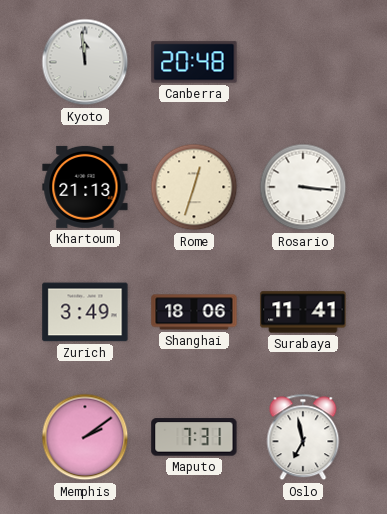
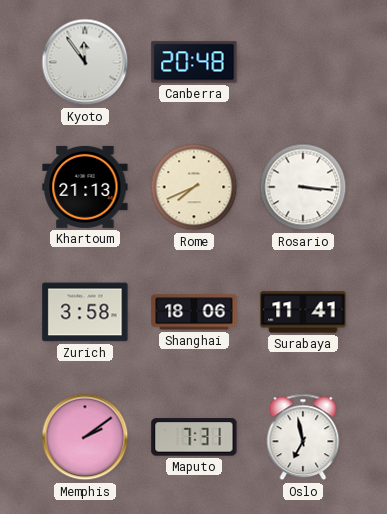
Kyoto: 11:59 -> 11:54
Rome: 12:33 -> 7:41
Zurich: 3:49 -> 3:58
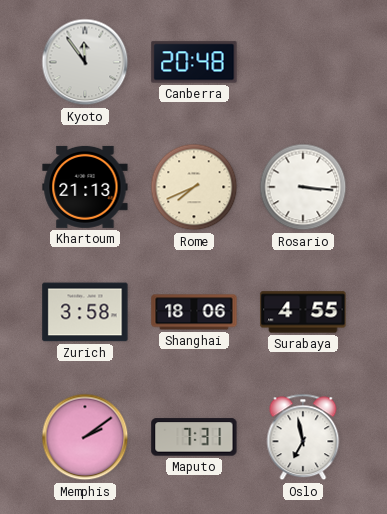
Surabaya: 11:41 -> 4:55
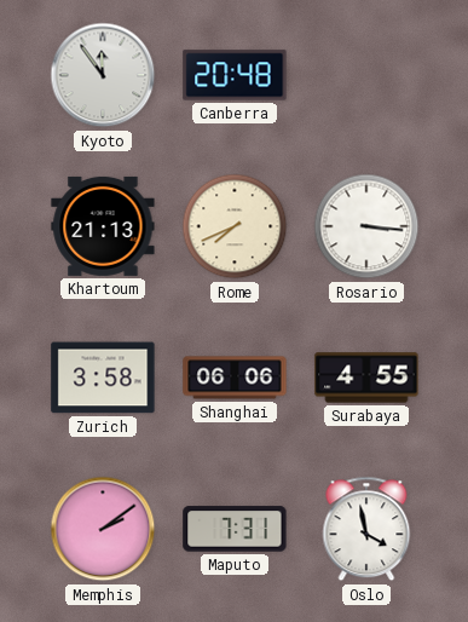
Shanghai: 18:06 -> 06:06
Oslo: 6:58 -> 3:58
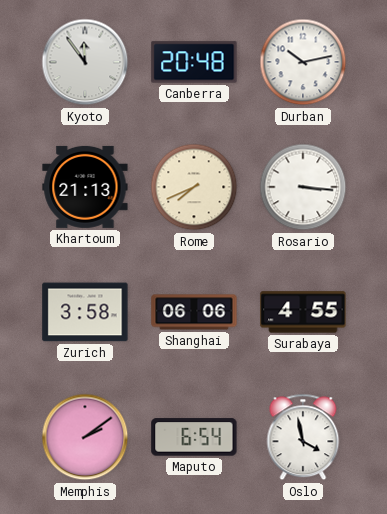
Durban: none -> 10:13
Maputo: 7:31 -> 6:54
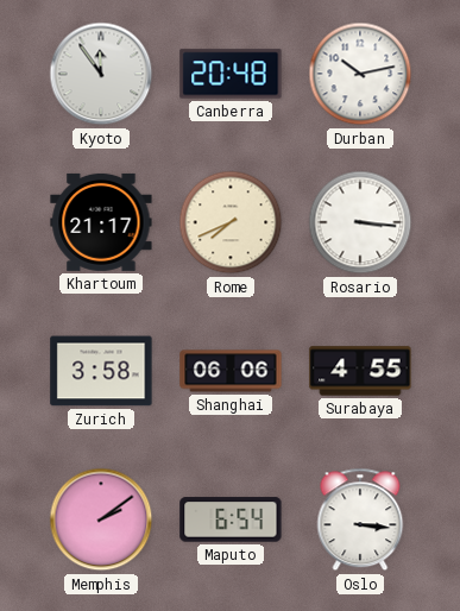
Khartoum: 21:13 -> 21:17
Oslo: 3:58 -> 3:16
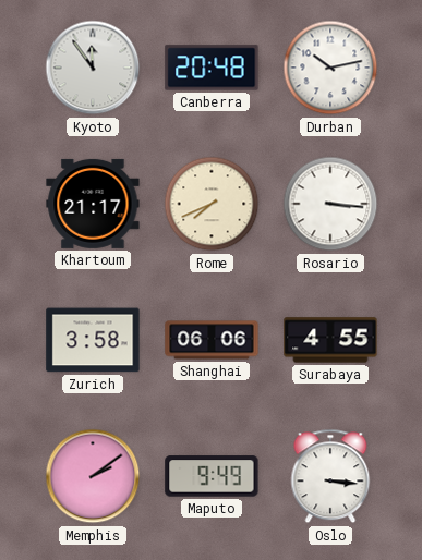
Maputo: 6:54 -> 9:49
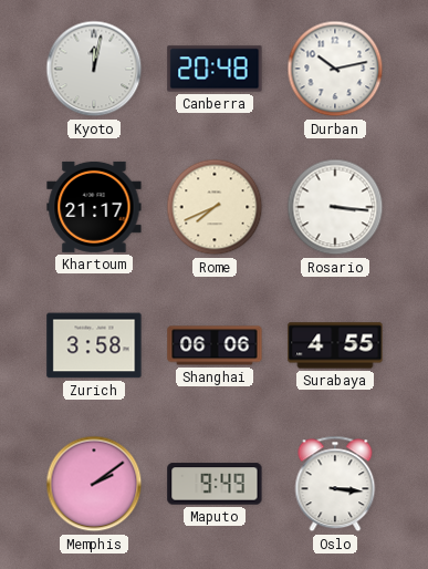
Kyoto: 11:54 -> 12:02
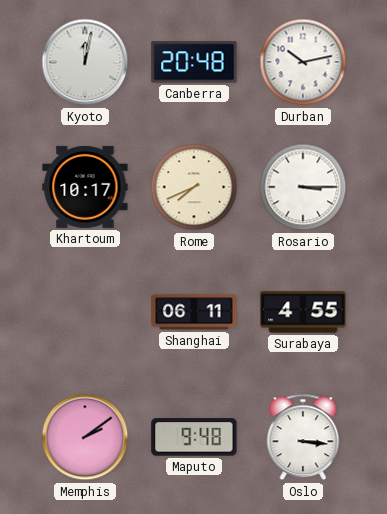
Khartoum: 21:17 -> 10:17
Rosario: 3:16 -> 3:15
Zurich: 3:58 -> none
Shanghai: 06:06 -> 06:11
Maputo: 9:49 -> 9:48
